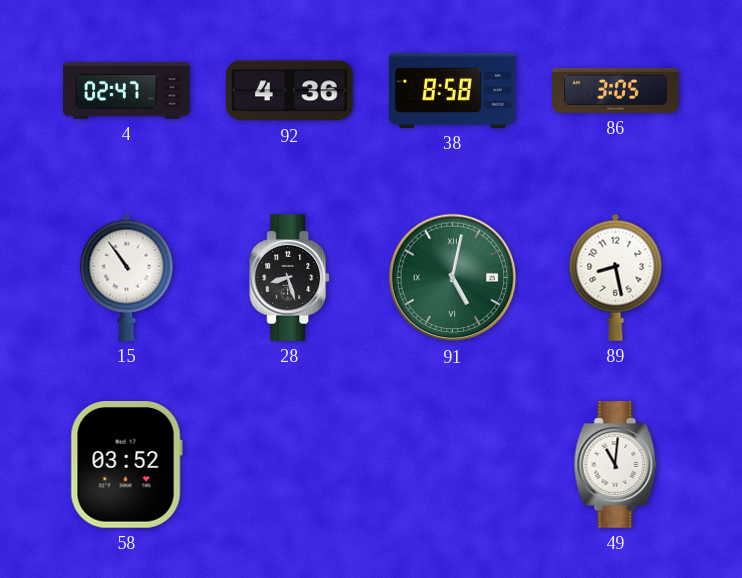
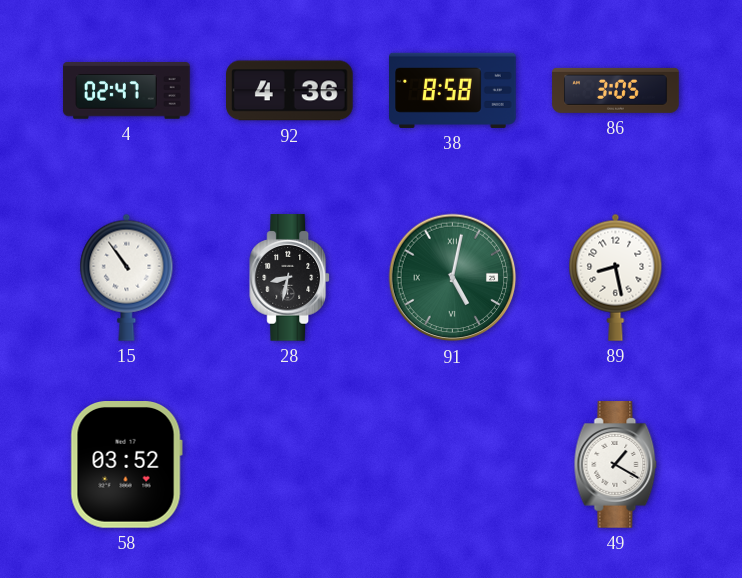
28: 8:27 -> 8:32
49: 11:01 -> 1:20
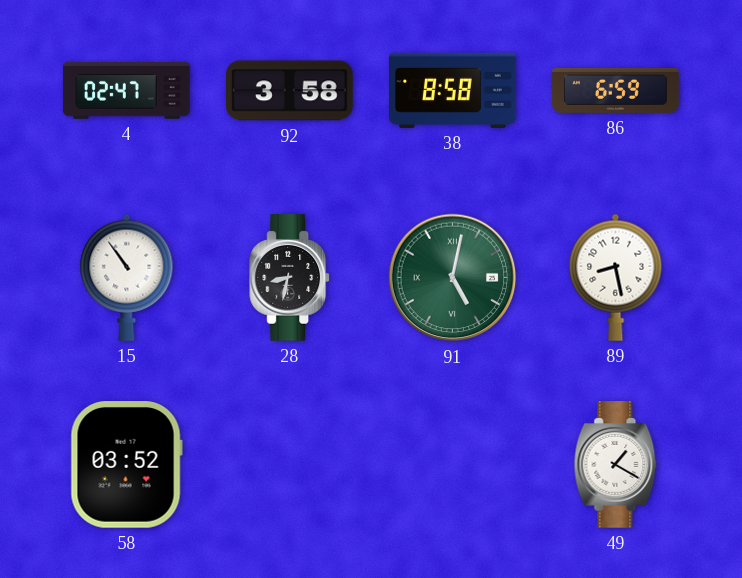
92: 4:36 -> 3:58
86: 3:05 -> 6:59
